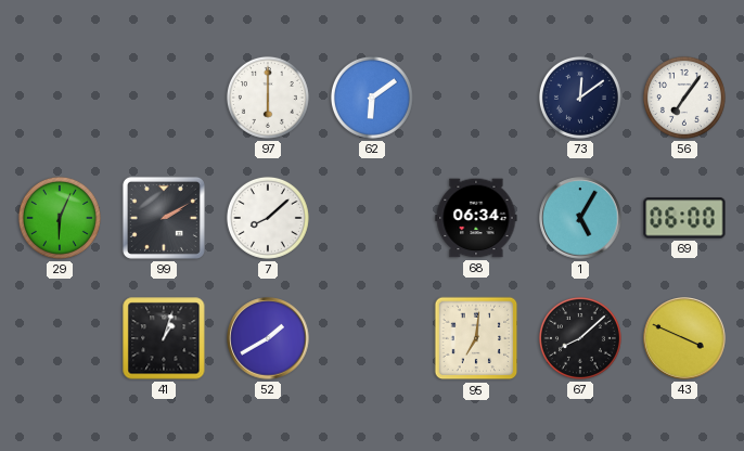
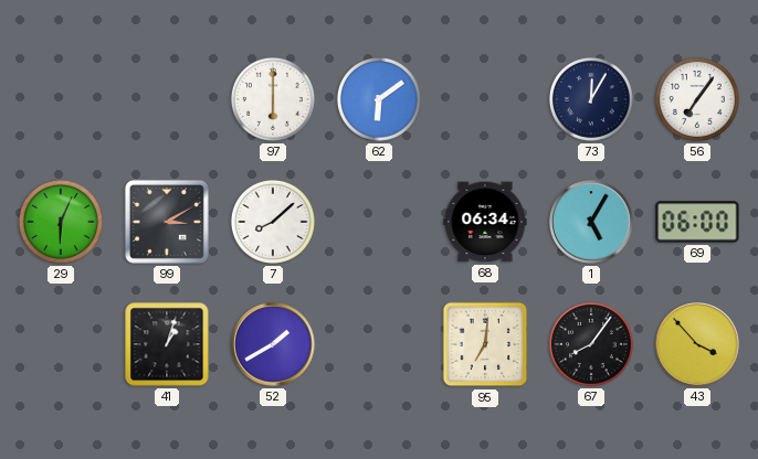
73: 12:09 -> 12:05
99: 2:10 -> 3:10
67: 8:08 -> 8:06
43: 3:49 -> 3:53
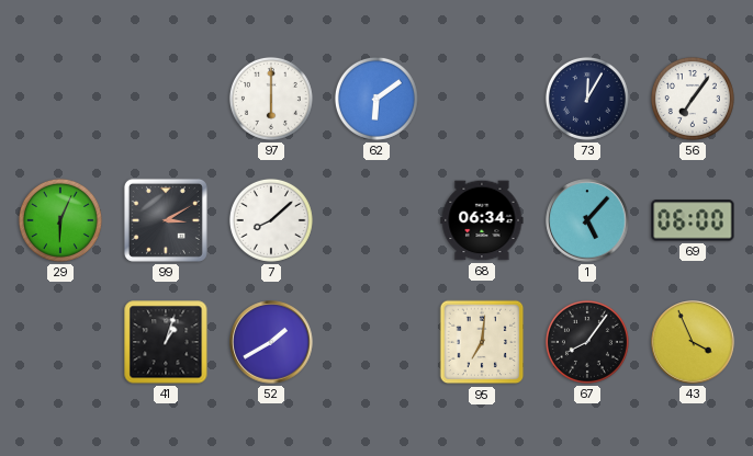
1: 5:05 -> 5:07
43: 3:53 -> 3:56
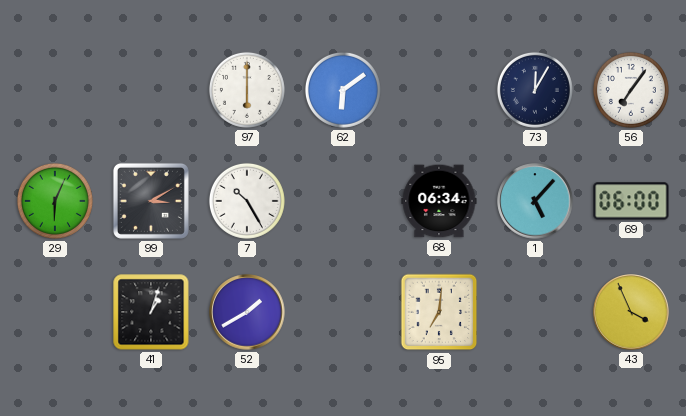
7: 8:08 -> 10:25
67: 8:06 -> none
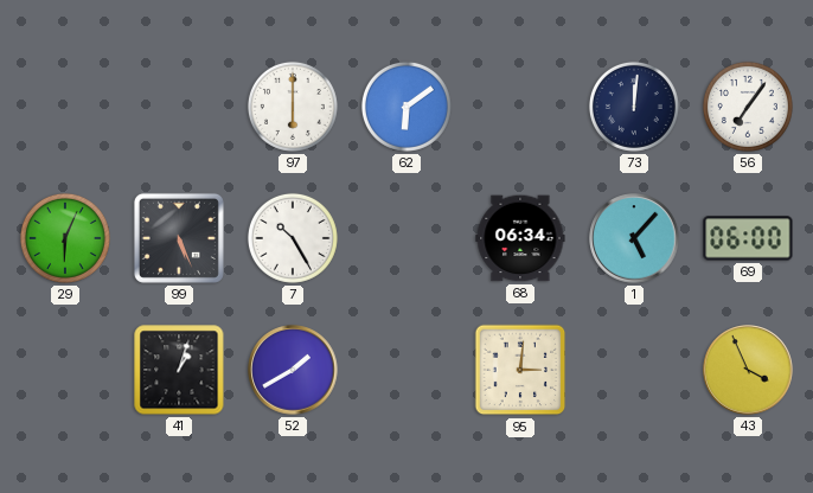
73: 12:05 -> 12:01
99: 3:10 -> 5:26
95: 7:01 -> 3:01
